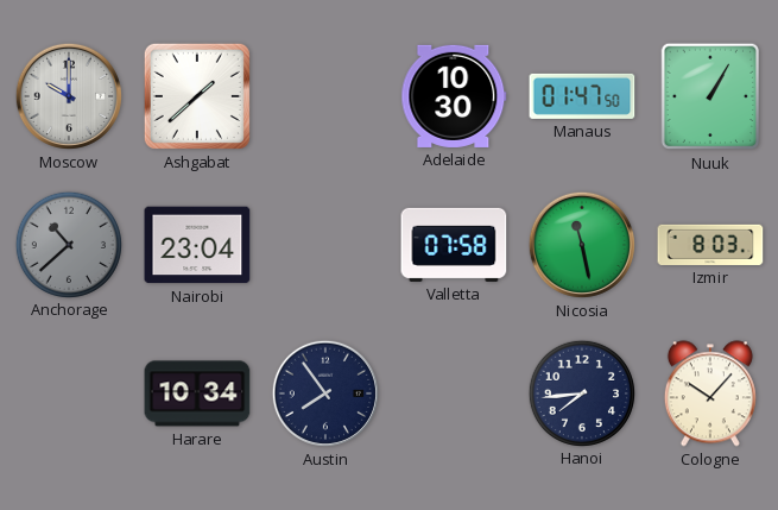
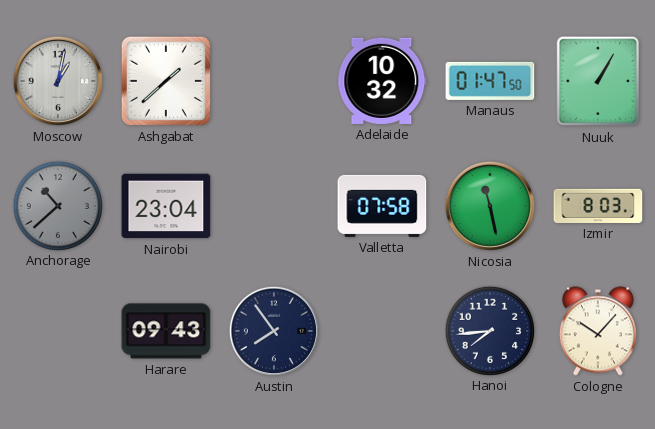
Moscow: 10:00 -> 1:02
Adelaide: 10:30 -> 10:32
Harare: 10:34 -> 09:43
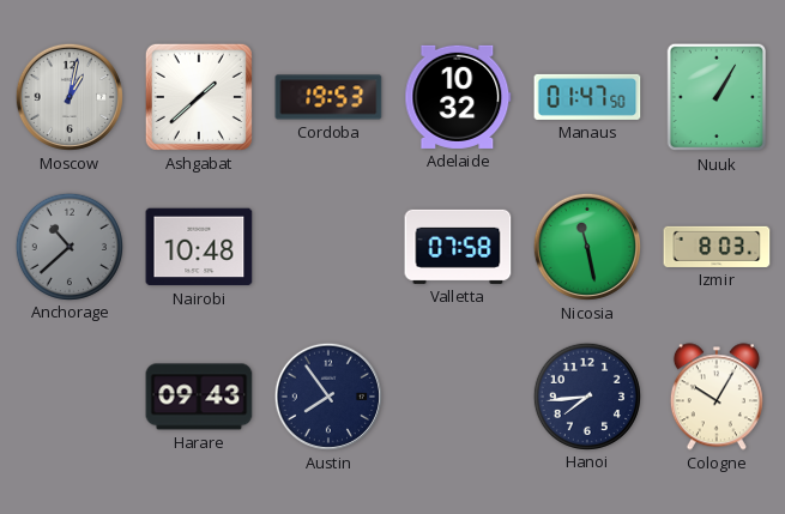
Cordoba: none -> 19:53
Nairobi: 23:04 -> 10:48
Cologne: 10:07 -> 10:05
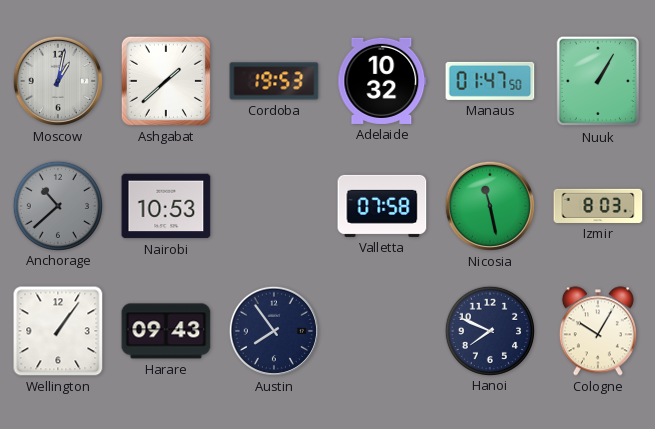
Nairobi: 10:48 -> 10:53
Wellington: none -> 1:06
Hanoi: 7:44 -> 7:49
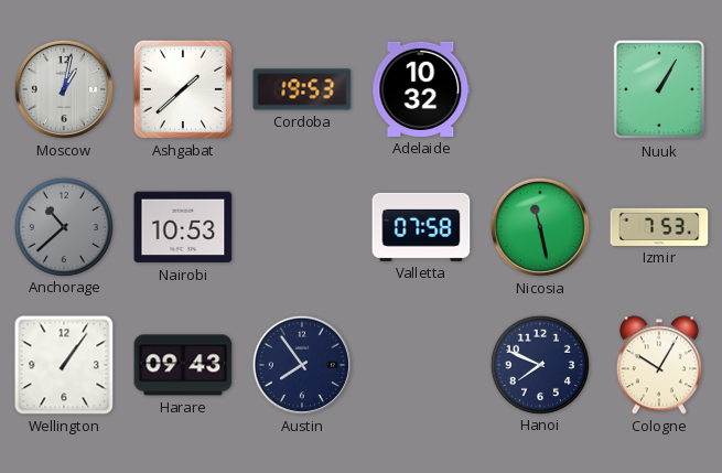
Manaus: 01:47 -> none
Izmir: 8:03 -> 7:53
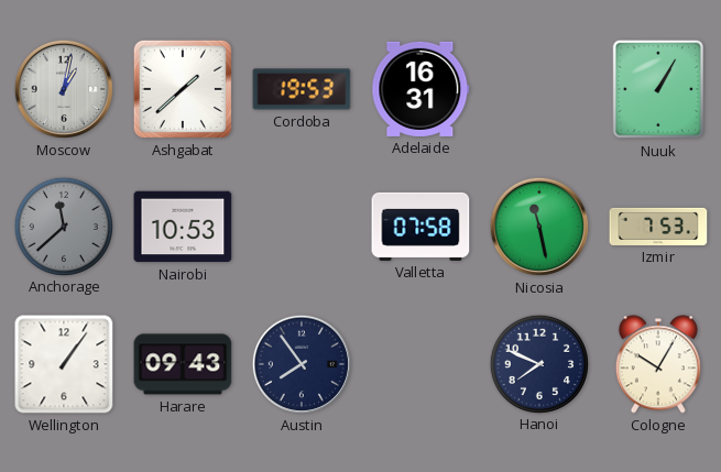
Adelaide: 10:32 -> 16:31
Anchorage: 10:38 -> 11:38
